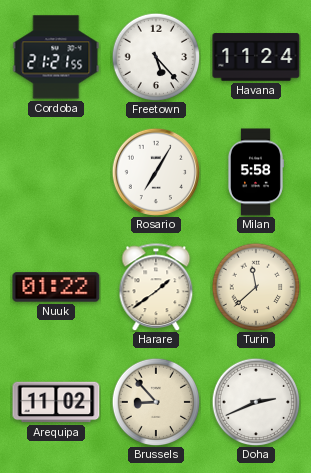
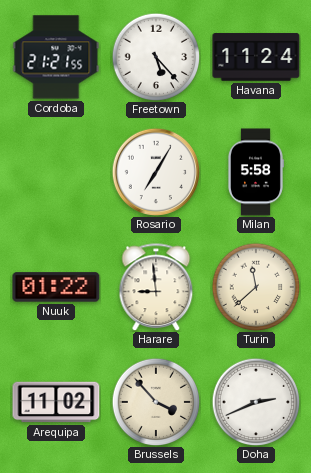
Harare: 1:39 -> 8:59
Brussels: 8:53 -> 3:53
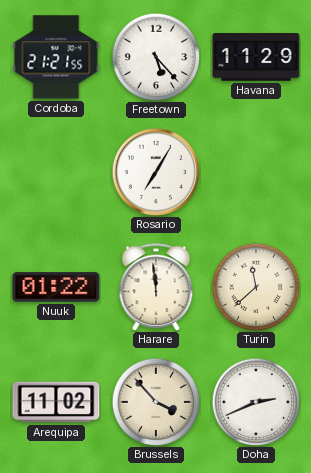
Havana: 11:24 -> 11:29
Milan: 5:58 -> none
Harare: 8:59 -> 11:59
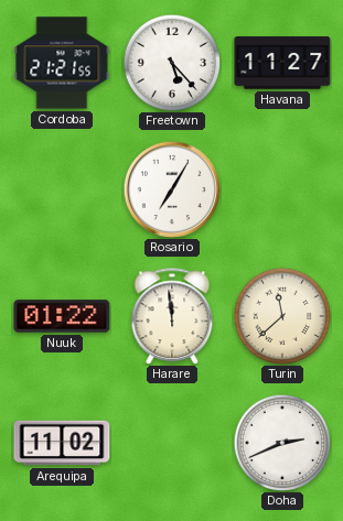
Havana: 11:29 -> 11:27
Brussels: 3:53 -> none
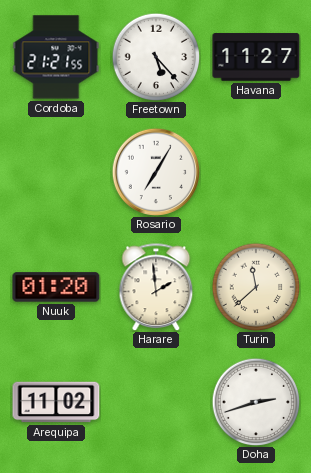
Nuuk: 01:22 -> 01:20
Harare: 11:59 -> 1:59
Doha: 2:41 -> 2:42
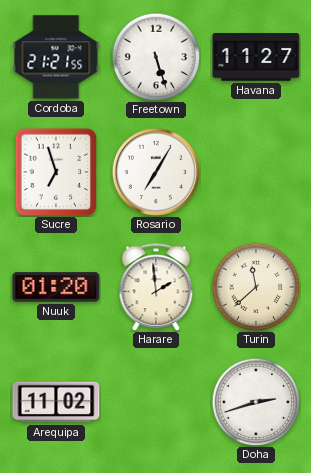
Freetown: 5:23 -> 5:27
Sucre: none -> 6:57
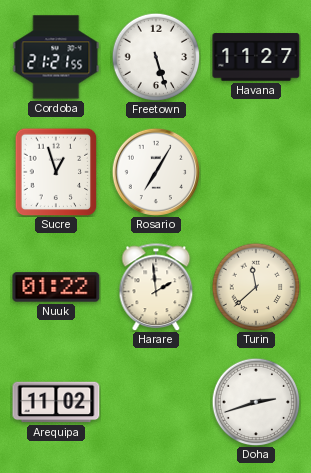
Sucre: 6:57 -> 12:57
Nuuk: 01:20 -> 01:22
